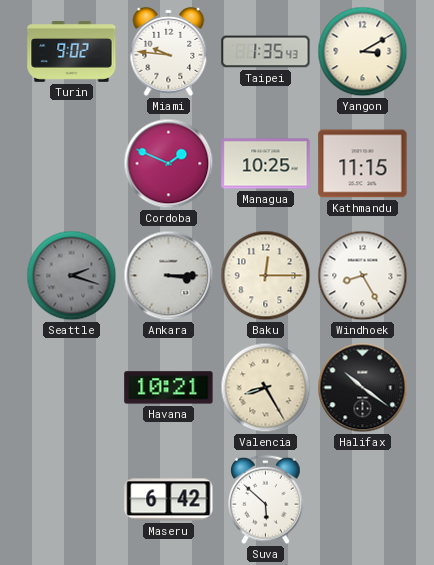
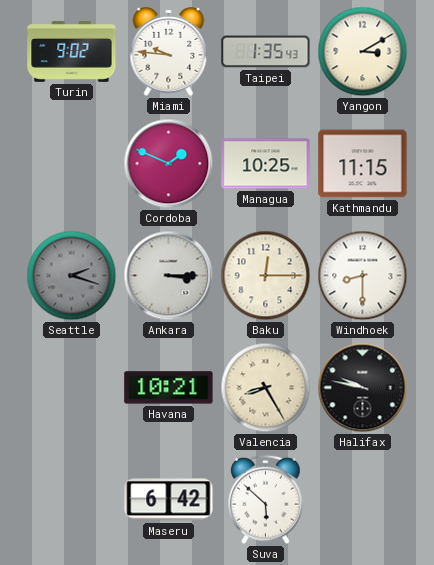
Windhoek: 8:25 -> 8:30
Halifax: 10:21 -> 9:47
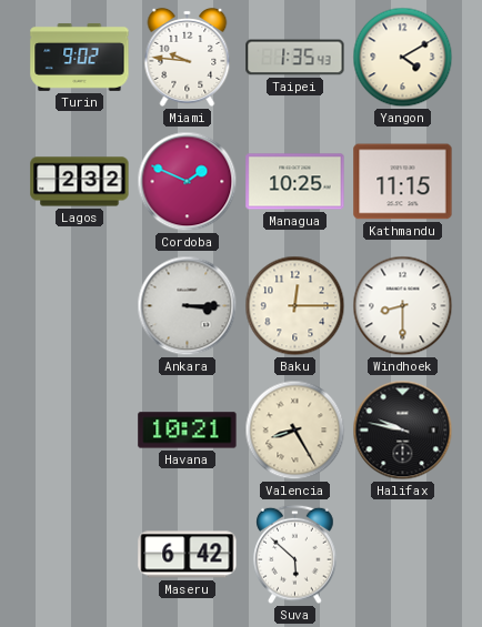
Yangon: 3:10 -> 4:10
Lagos: none -> 2:32
Seattle: 2:18 -> none
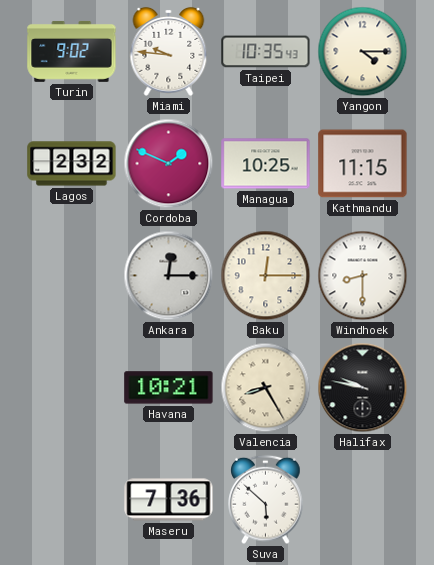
Taipei: 1:35 -> 10:35
Yangon: 4:10 -> 4:15
Ankara: 3:15 -> 12:15
Maseru: 6:42 -> 7:36
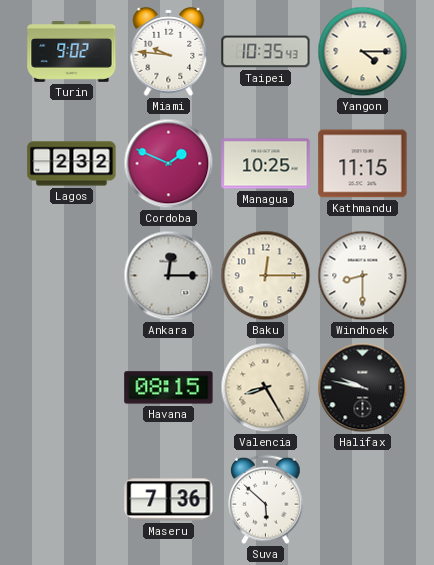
Havana: 10:21 -> 08:15
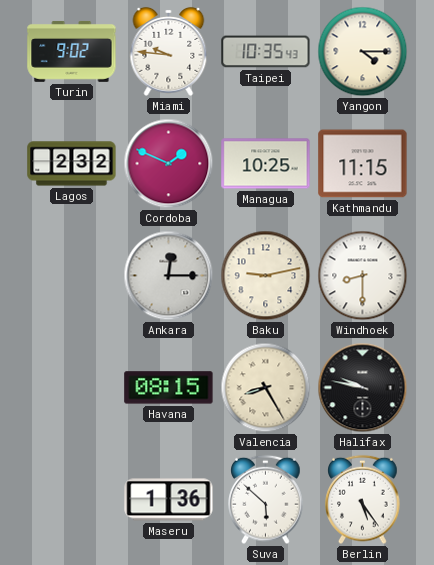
Baku: 12:15 -> 9:13
Maseru: 7:36 -> 1:36
Berlin: none -> 5:24
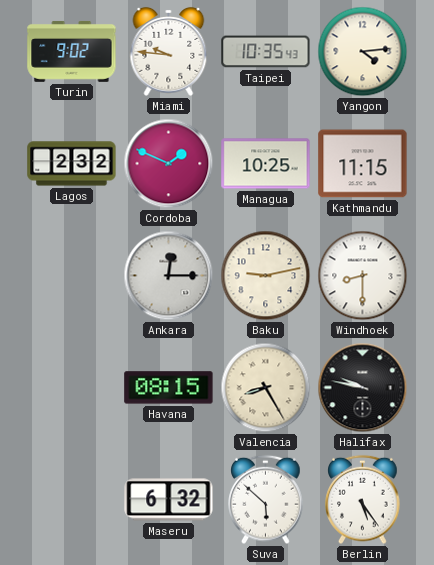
Yangon: 4:15 -> 4:14
Maseru: 1:36 -> 6:32
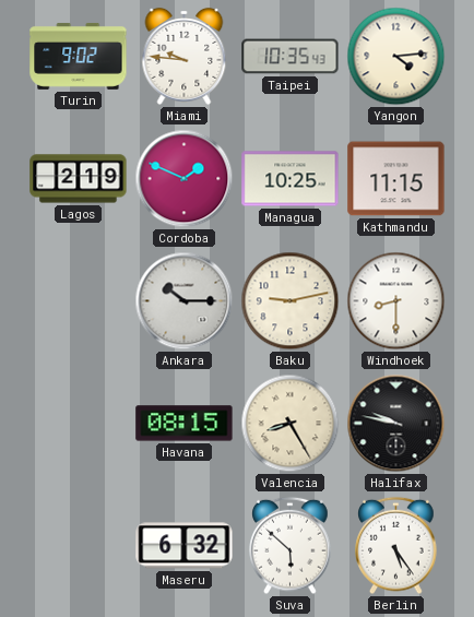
Lagos: 2:32 -> 2:19
Ankara: 12:15 -> 10:15
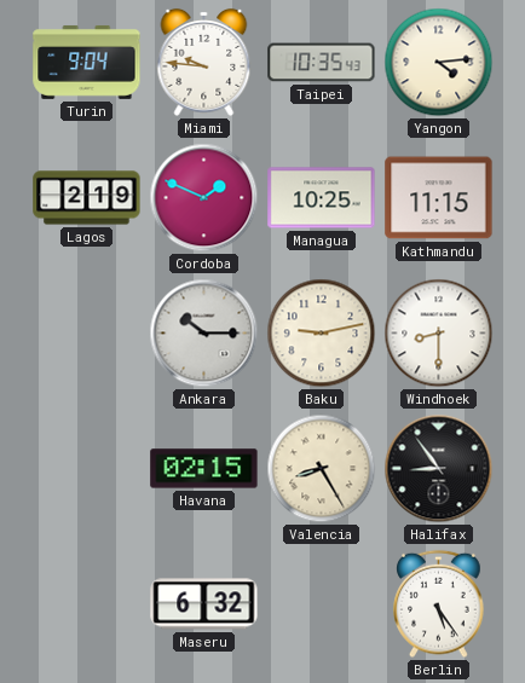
Turin: 9:02 -> 9:04
Havana: 08:15 -> 02:15
Halifax: 9:47 -> 8:54
Suva: 5:52 -> none
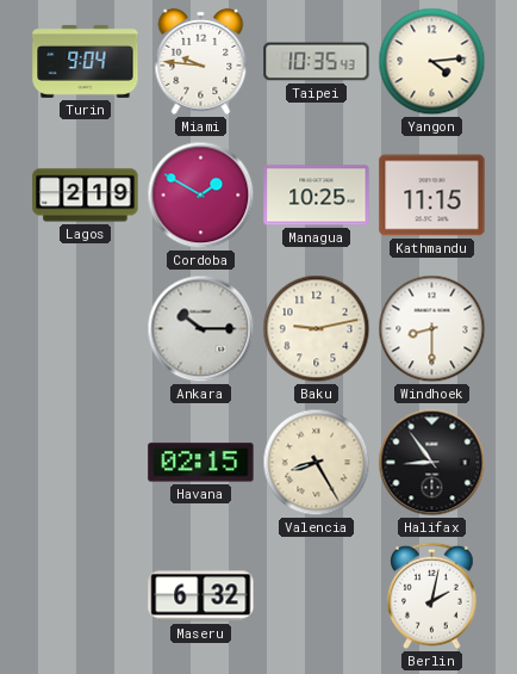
Cordoba: 1:49 -> 1:50
Berlin: 5:24 -> 2:02
